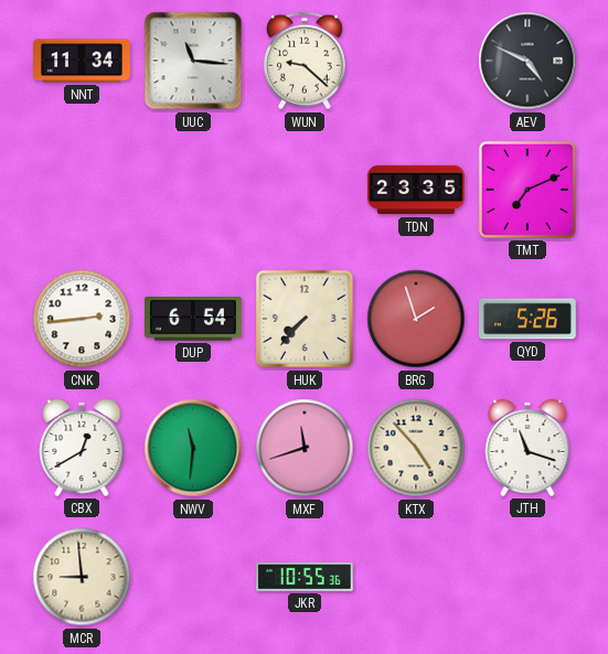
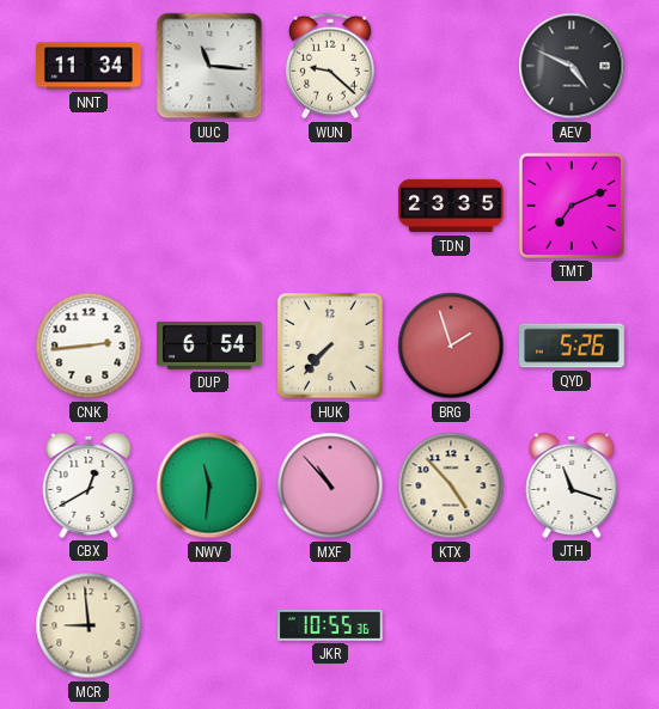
MXF: 11:42 -> 10:53
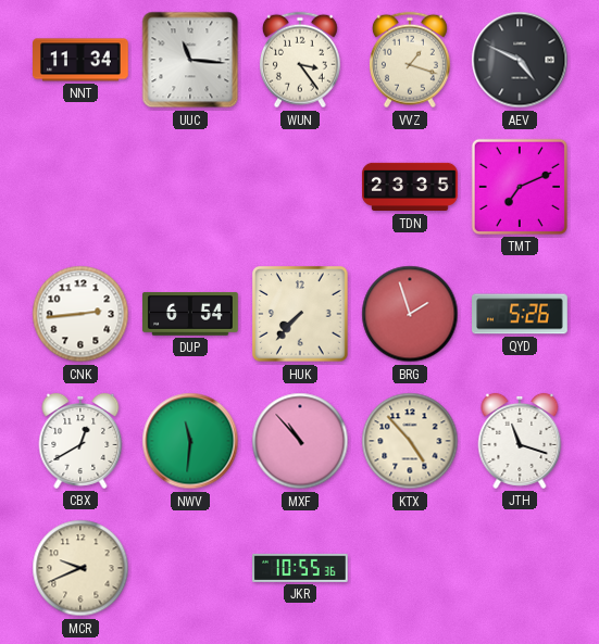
WUN: 9:22 -> 3:24
VVZ: none -> 1:18
MCR: 8:59 -> 9:41
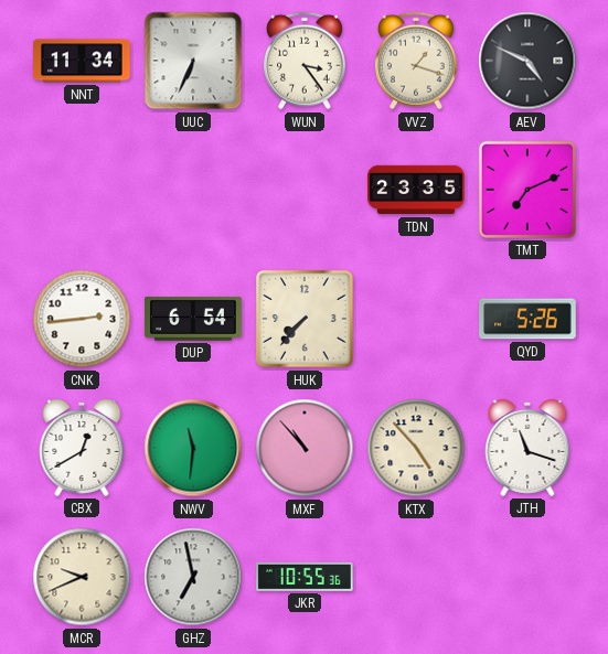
UUC: 11:16 -> 6:34
BRG: 1:57 -> none
GHZ: none -> 6:58
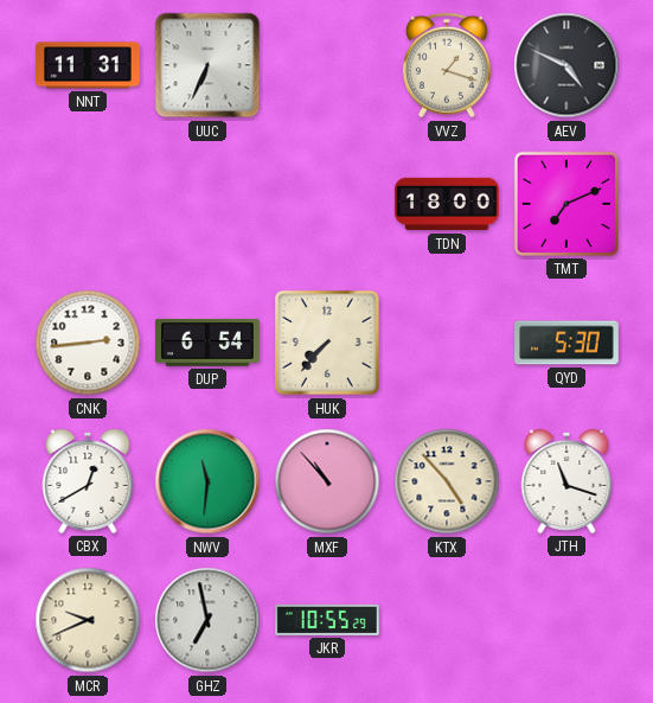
NNT: 11:34 -> 11:31
WUN: 3:24 -> none
TDN: 23:35 -> 18:00
QYD: 5:26 -> 5:30
JKR: 10:55:36 -> 10:55:29
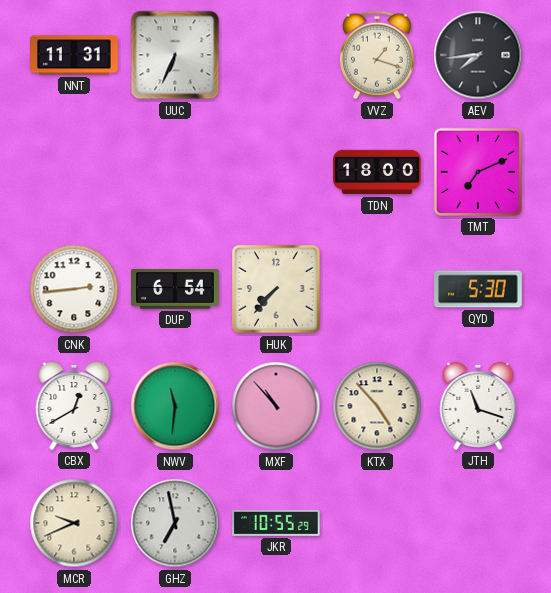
AEV: 4:49 -> 7:44
